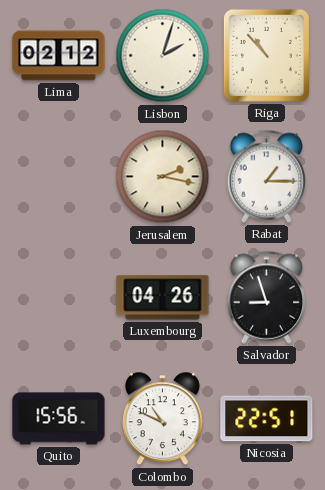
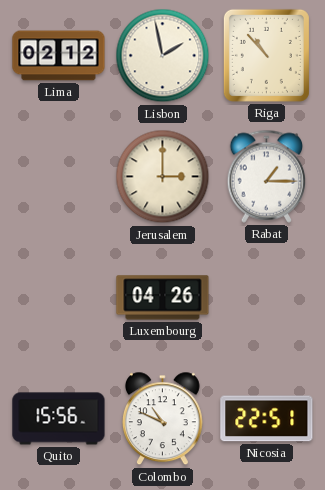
Lisbon: 2:03 -> 1:58
Jerusalem: 2:17 -> 3:00
Salvador: 8:57 -> none
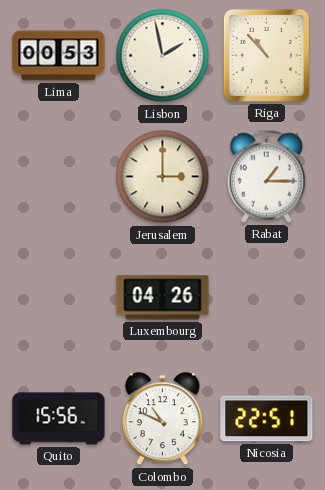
Lima: 02:12 -> 00:53
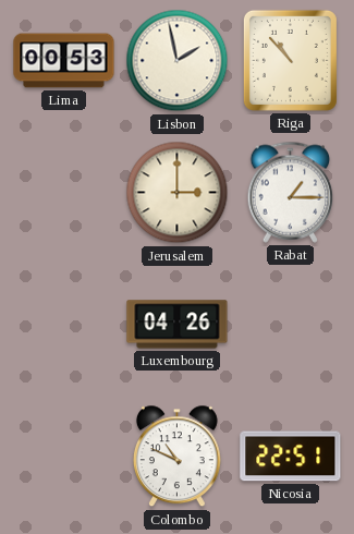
Quito: 15:56 -> none
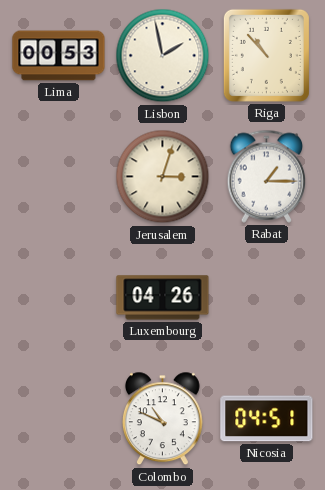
Jerusalem: 3:00 -> 3:03
Nicosia: 22:51 -> 04:51
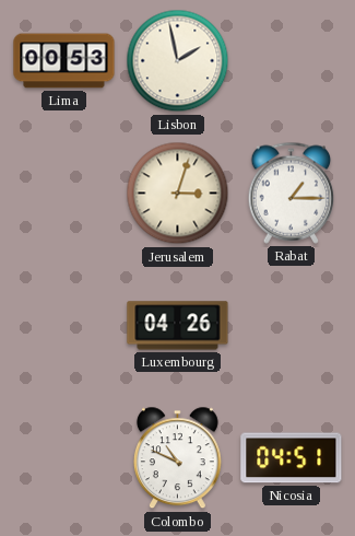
Riga: 10:53 -> none
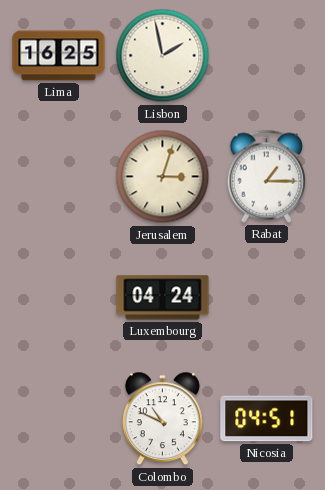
Lima: 00:53 -> 16:25
Luxembourg: 04:26 -> 04:24
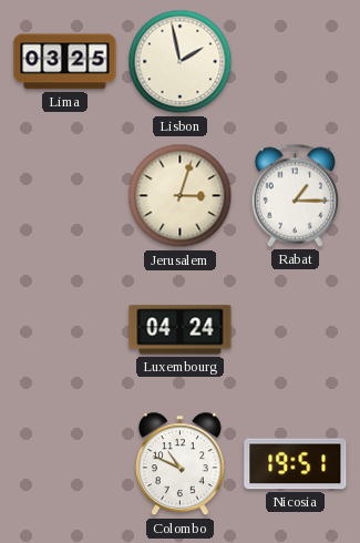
Lima: 16:25 -> 03:25
Nicosia: 04:51 -> 19:51
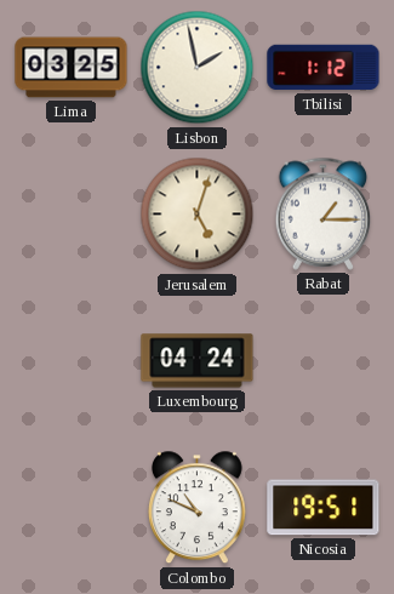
Tbilisi: none -> 1:12
Jerusalem: 3:03 -> 5:03
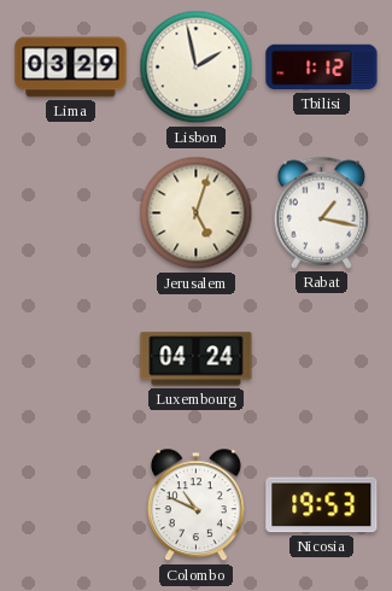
Lima: 03:25 -> 03:29
Rabat: 1:15 -> 1:17
Nicosia: 19:51 -> 19:53
